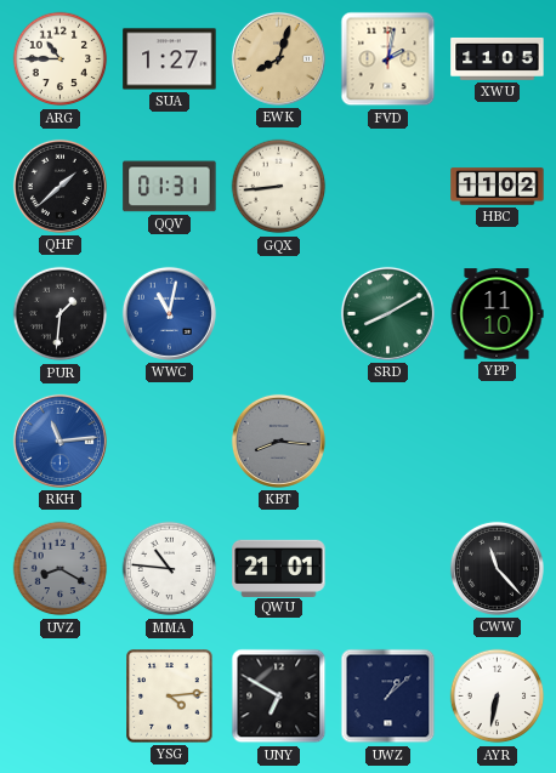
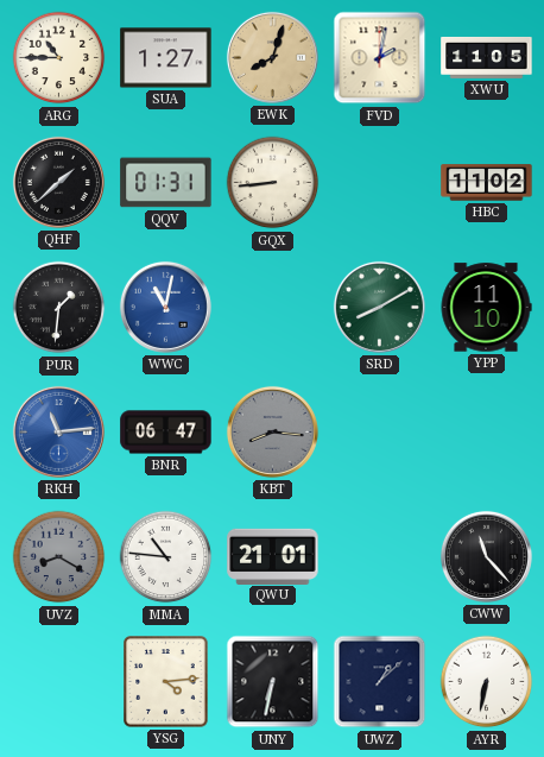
BNR: none -> 06:47
UNY: 6:50 -> 6:32
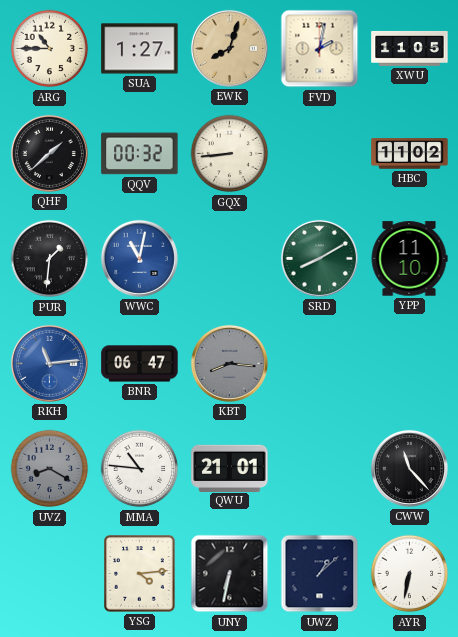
QQV: 01:31 -> 00:32
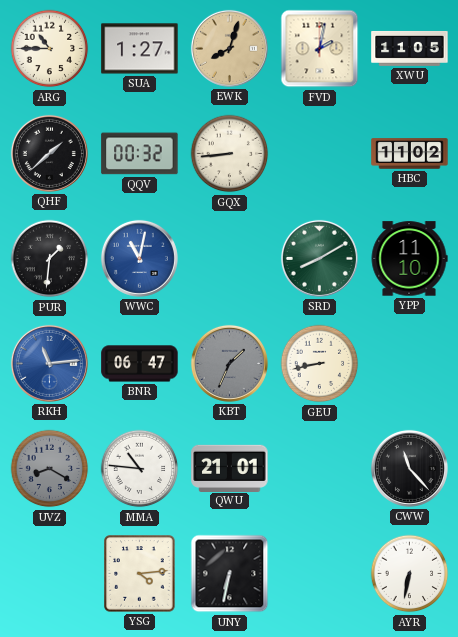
KBT: 8:16 -> 1:34
GEU: none -> 8:43
UWZ: 1:08 -> none
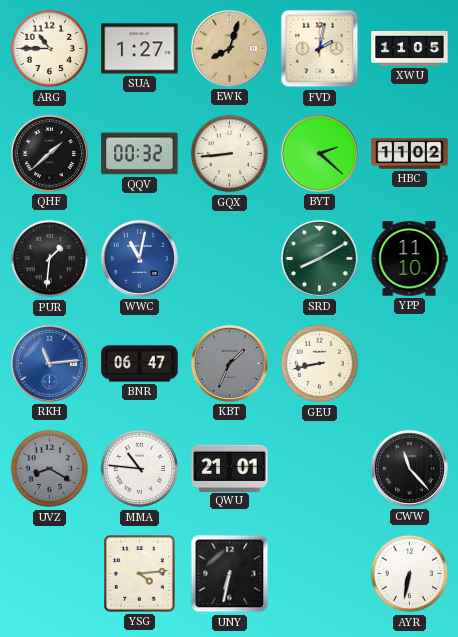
BYT: none -> 2:22
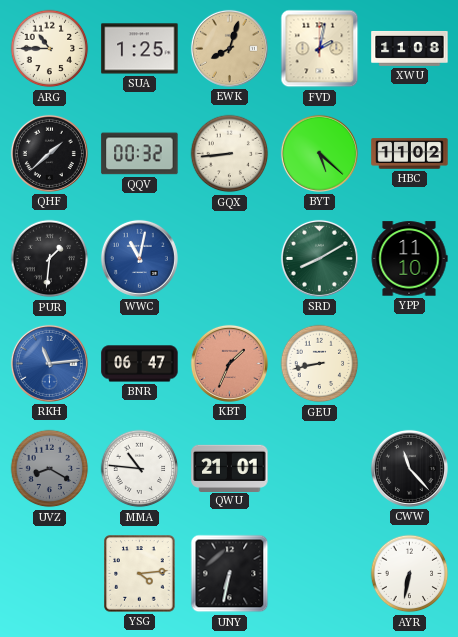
SUA: 1:27 -> 1:25
XWU: 11:05 -> 11:08
BYT: 2:22 -> 5:22
KBT dial: grey -> salmon
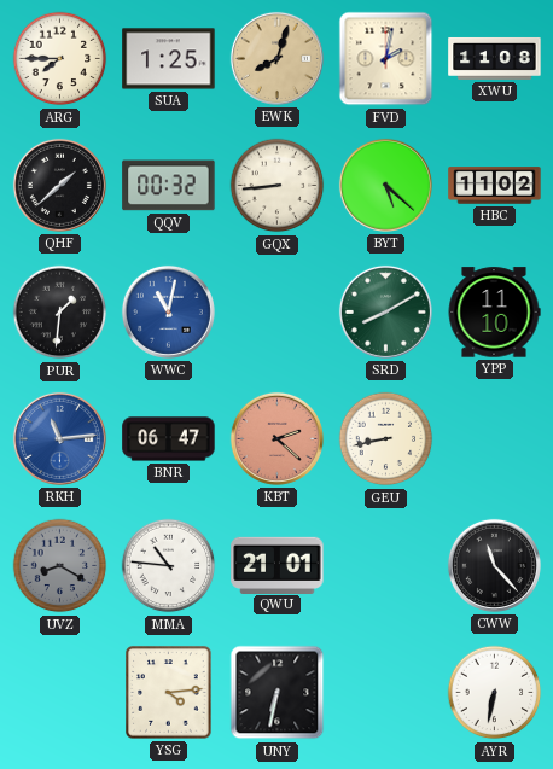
ARG: 10:45 -> 7:45
KBT: 1:34 -> 2:22
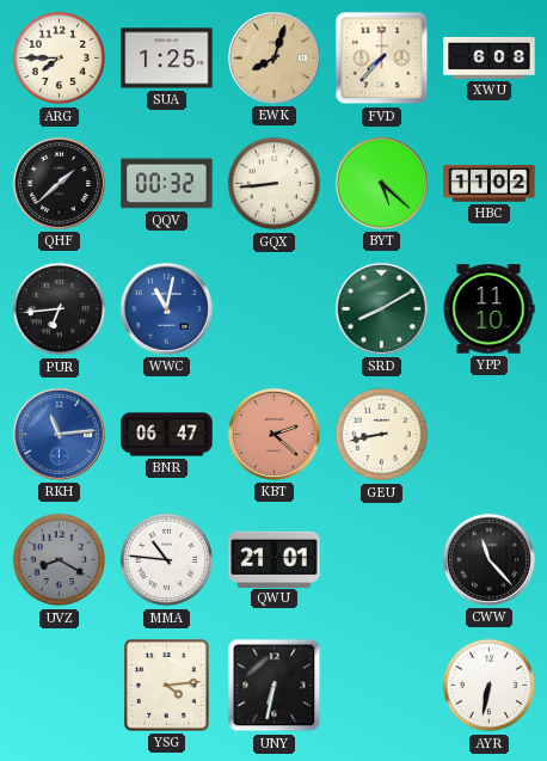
FVD: 2:02 -> 7:37
XWU: 11:08 -> 6:08
PUR: 1:31 -> 6:44
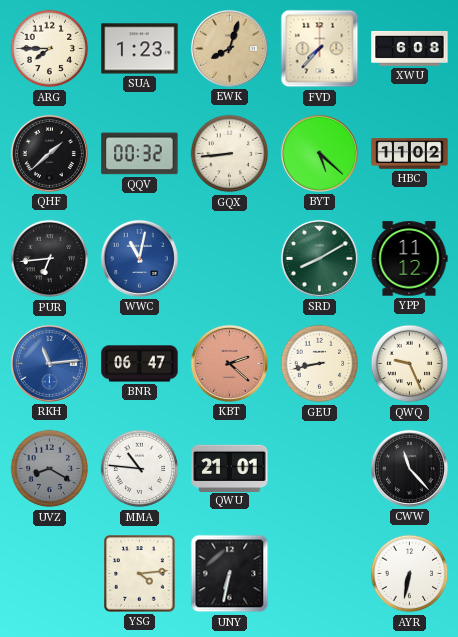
SUA: 1:25 -> 1:23
YPP: 11:10 -> 11:12
QWQ: none -> 9:26
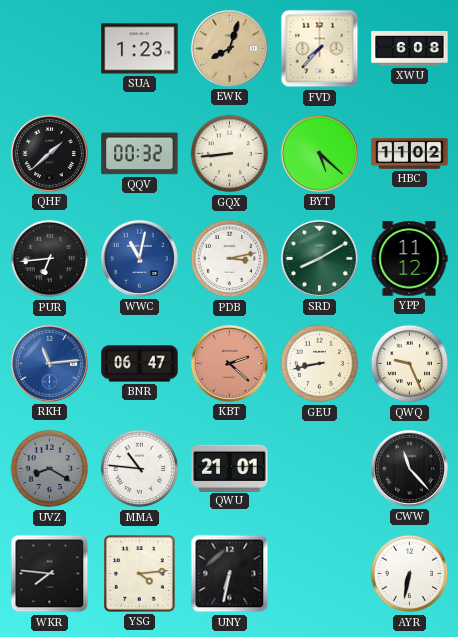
ARG: 7:45 -> none
PDB: none -> 3:13
WKR: none -> 7:46
